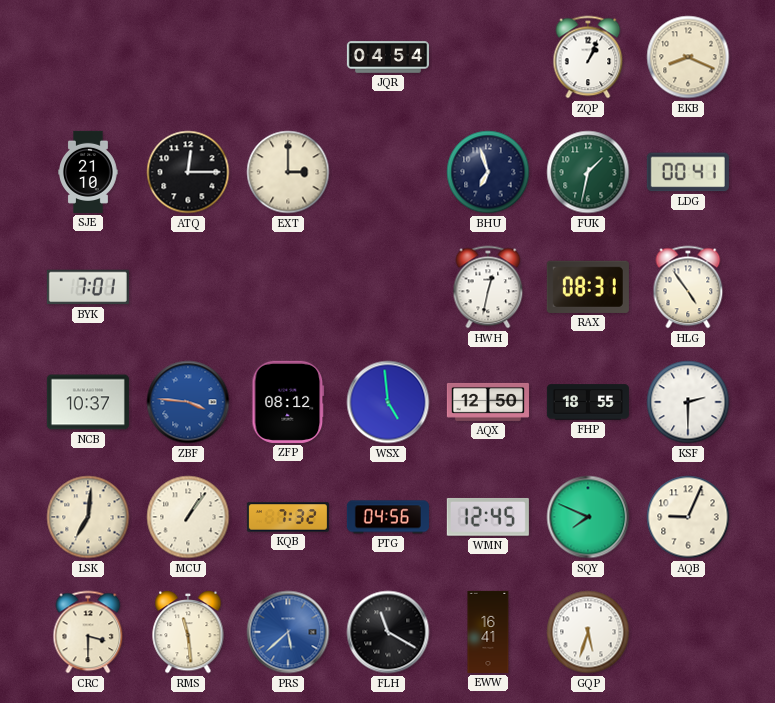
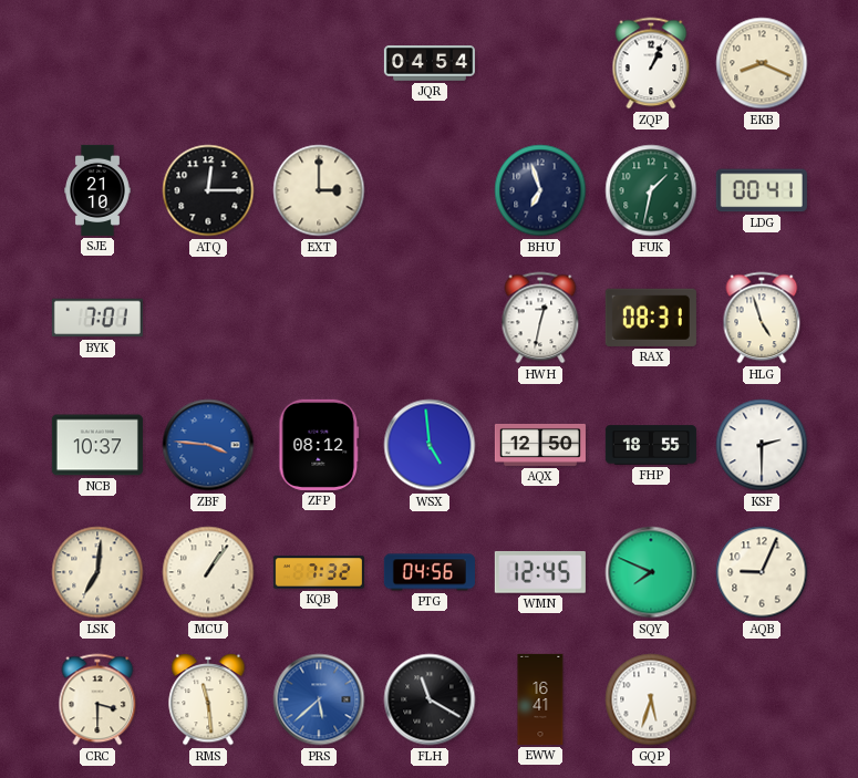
HLG: 4:54 -> 4:57
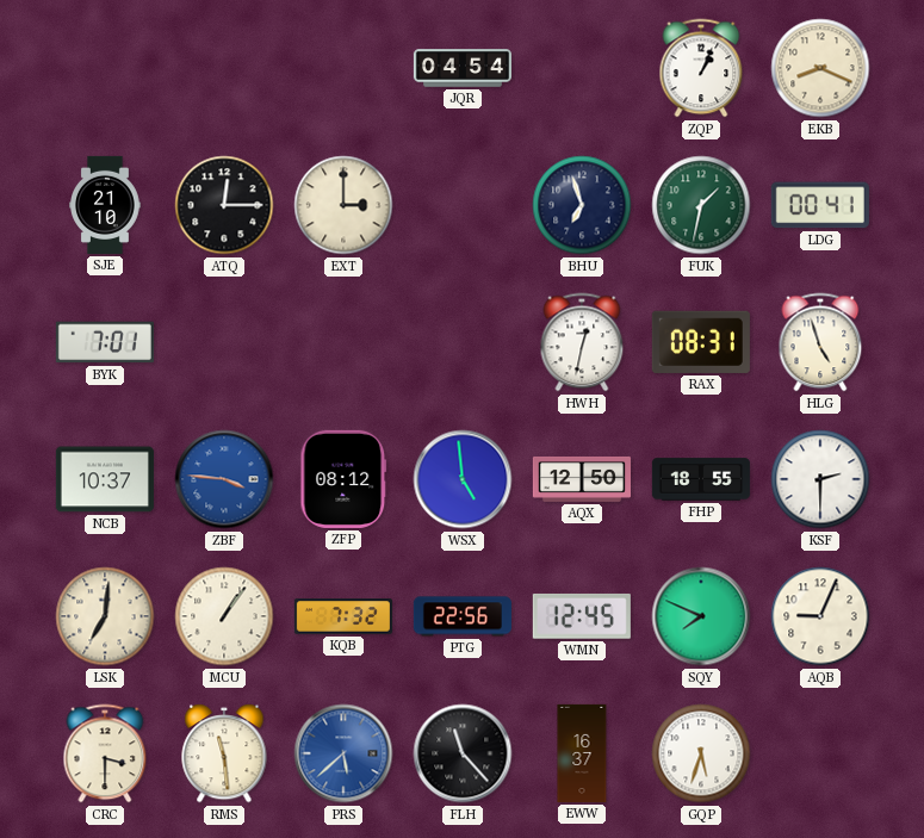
PTG: 04:56 -> 22:56
FLH: 11:20 -> 11:23
EWW: 16:41 -> 16:37
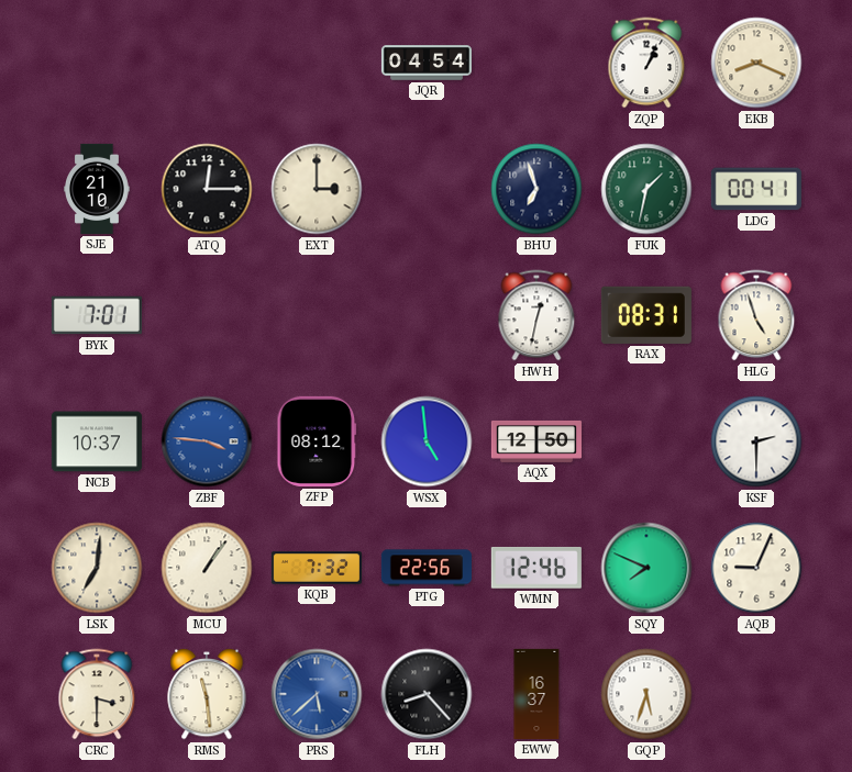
FHP: 18:55 -> none
WMN: 12:45 -> 12:46
FLH: 11:23 -> 8:23
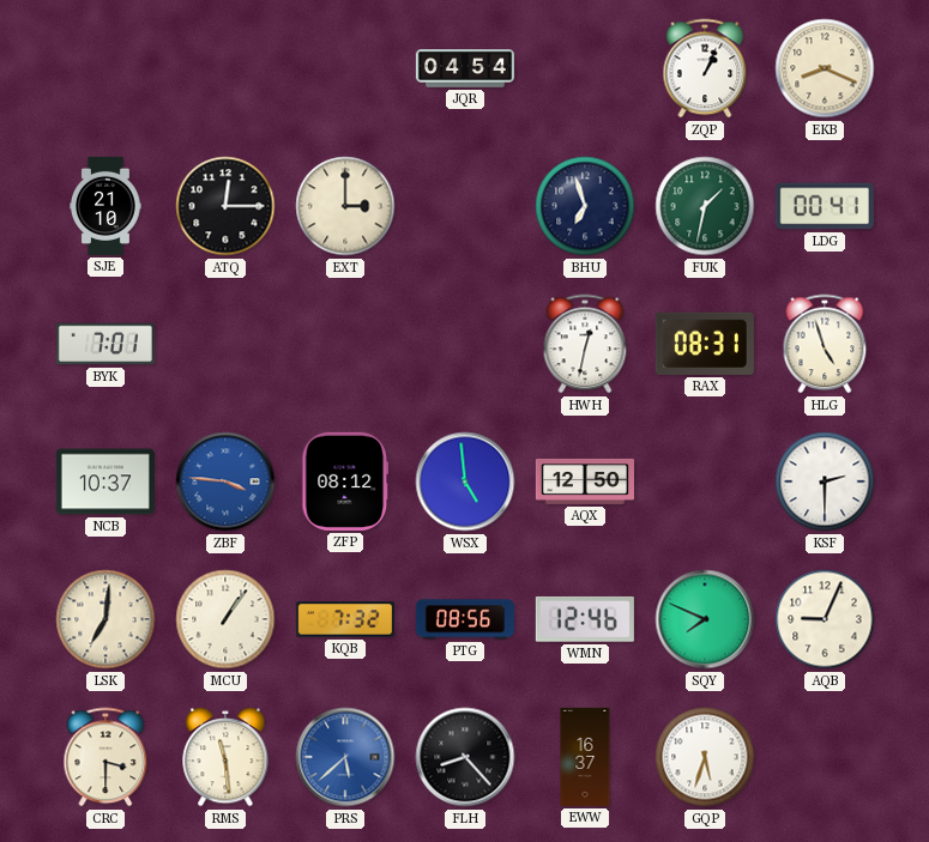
PTG: 22:56 -> 08:56
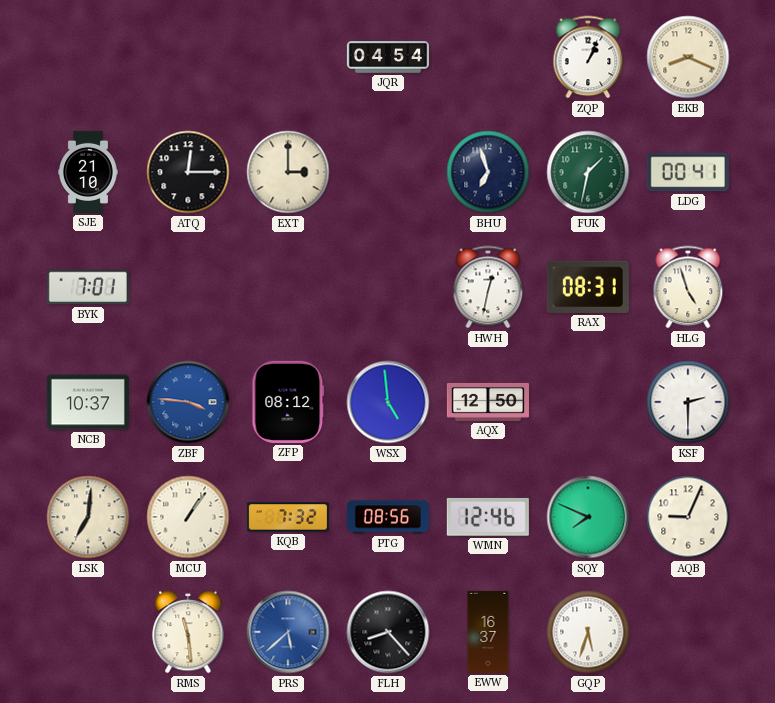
CRC: 3:30 -> none
